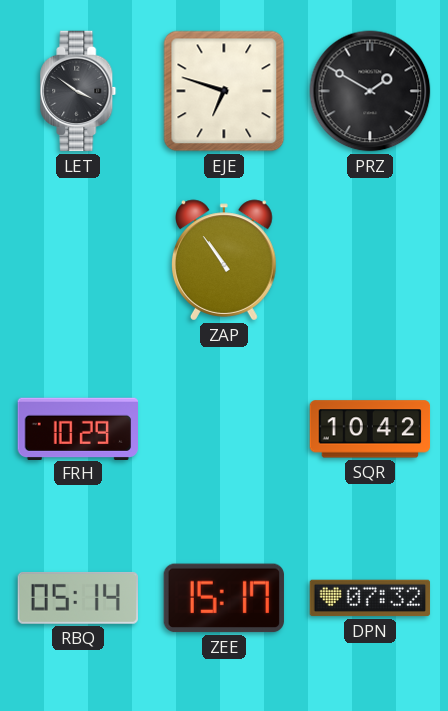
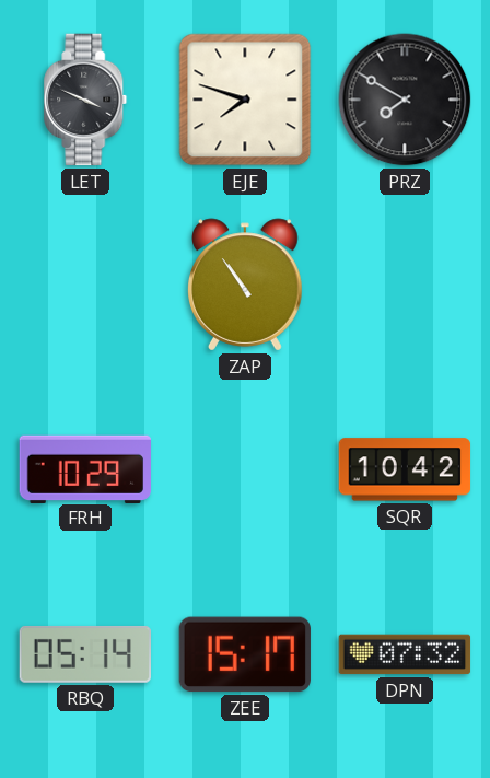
LET: 3:51 -> 3:49
EJE: 6:48 -> 7:48
PRZ: 1:50 -> 7:50
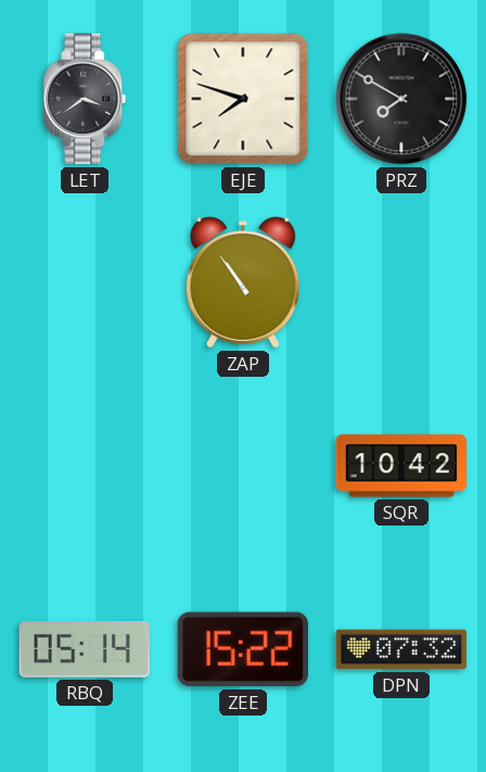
LET: 3:49 -> 3:39
FRH: 10:29 -> none
ZEE: 15:17 -> 15:22
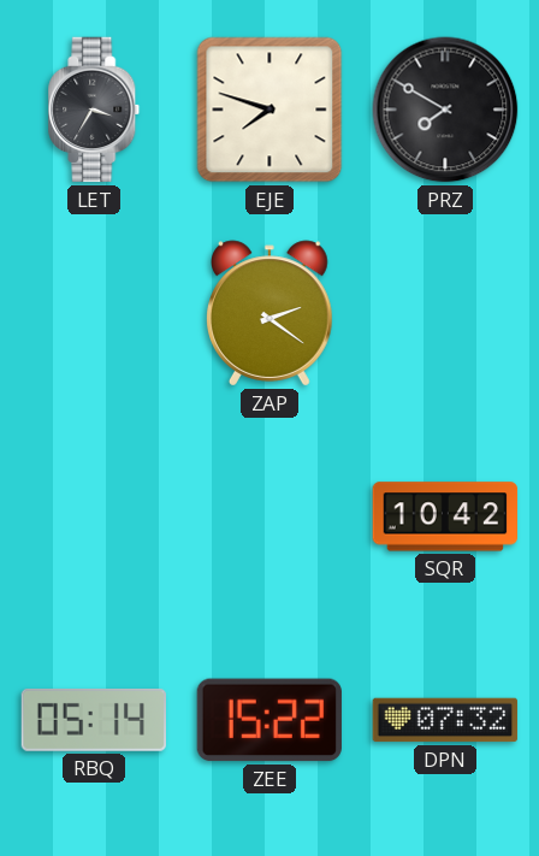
LET: 3:39 -> 3:35
ZAP: 10:54 -> 2:21
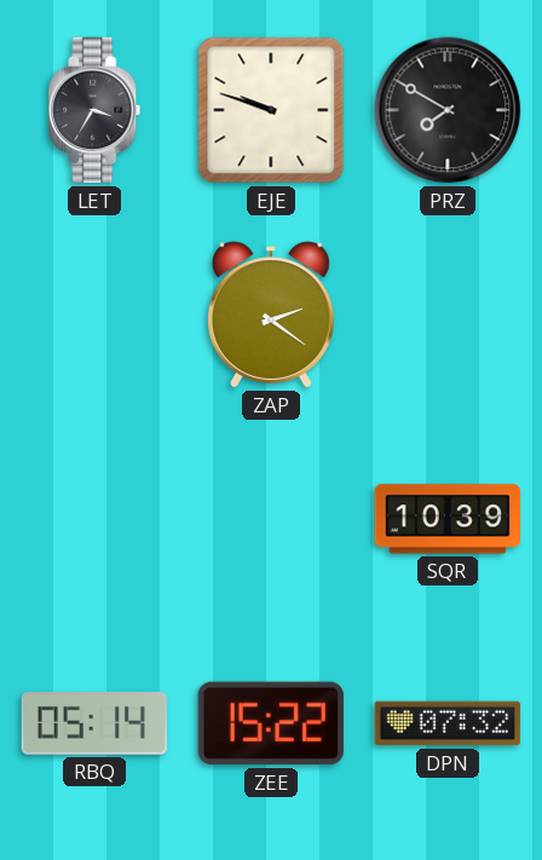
EJE: 7:48 -> 9:48
SQR: 10:42 -> 10:39
